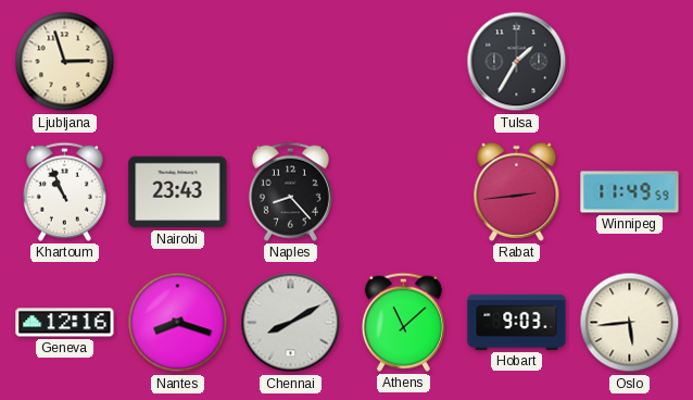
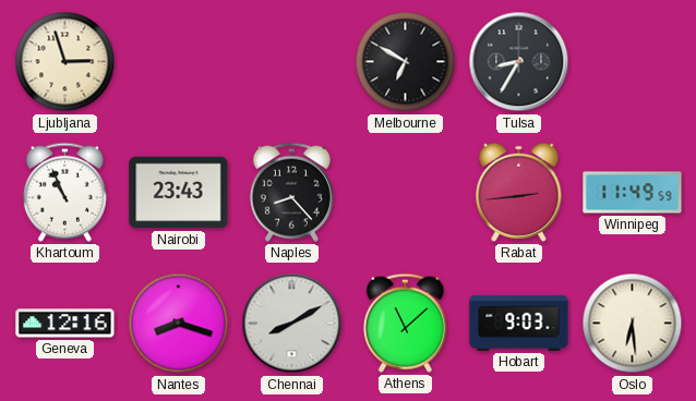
Melbourne: none -> 6:50
Tulsa: 1:35 -> 8:35
Oslo: 5:44 -> 6:29
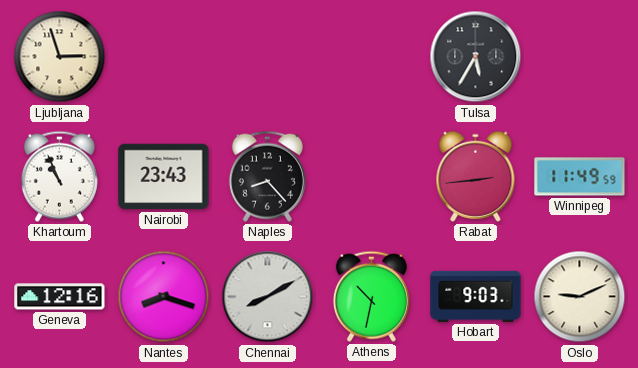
Melbourne: 6:50 -> none
Tulsa: 8:35 -> 5:35
Athens: 11:08 -> 10:32
Oslo: 6:29 -> 9:11
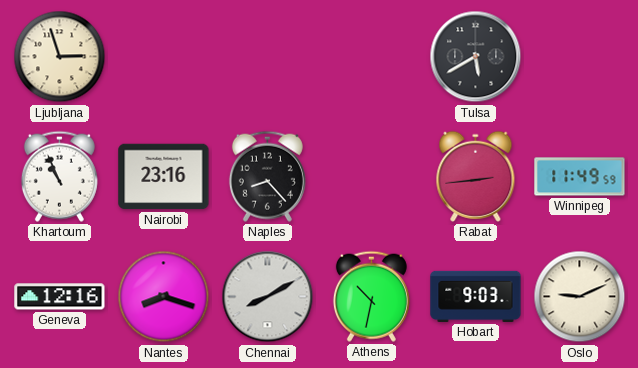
Tulsa: 5:35 -> 5:40
Nairobi: 23:43 -> 23:16
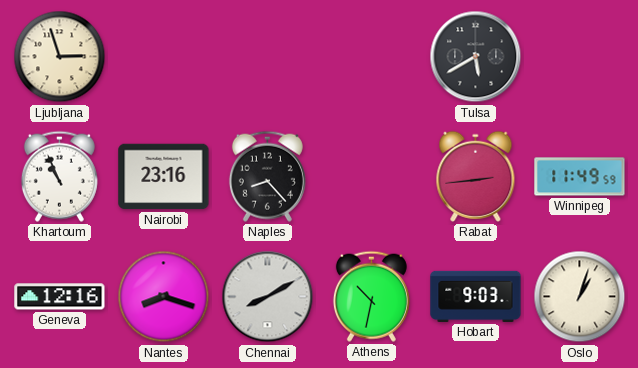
Oslo: 9:11 -> 1:03
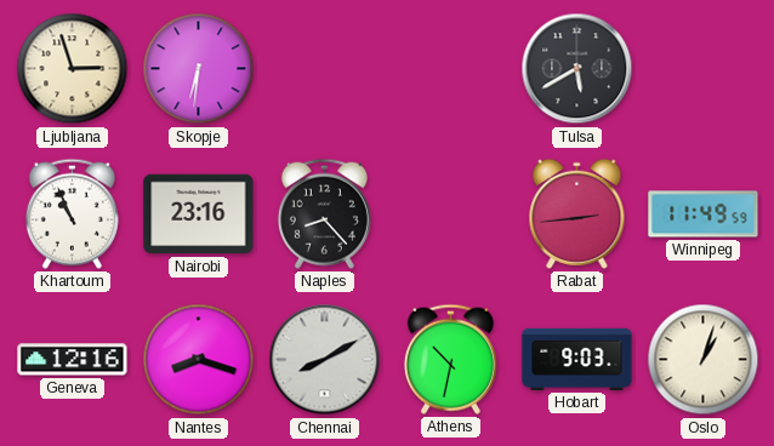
Skopje: none -> 6:31
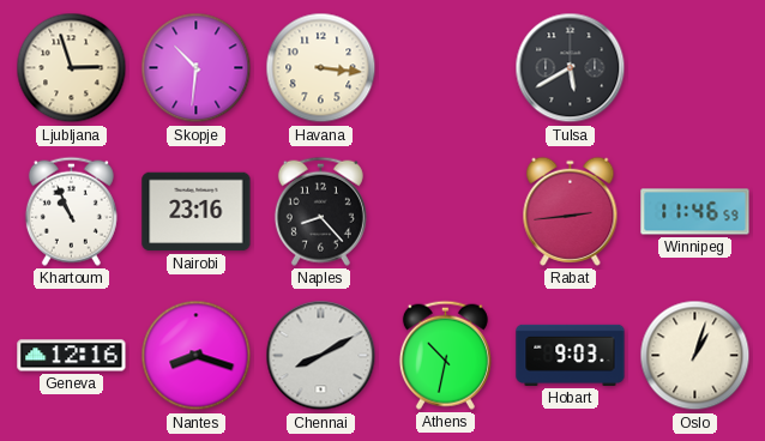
Skopje: 6:31 -> 10:31
Havana: none -> 3:16
Winnipeg: 11:49 -> 11:46
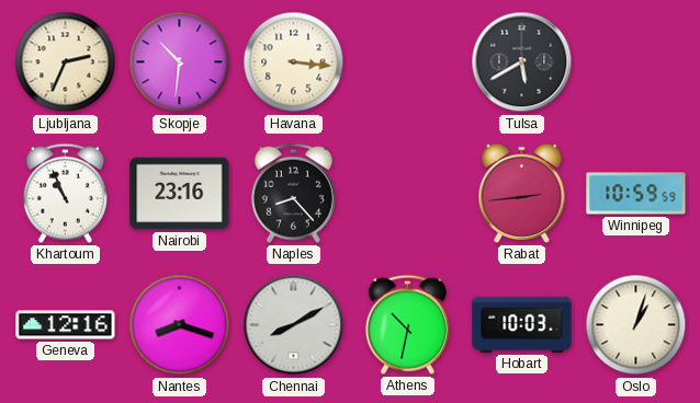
Ljubljana: 2:57 -> 2:34
Winnipeg: 11:46 -> 10:59
Hobart: 9:03 -> 10:03
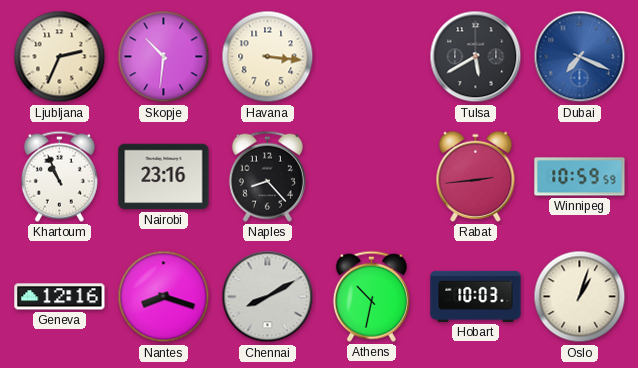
Dubai: none -> 7:19
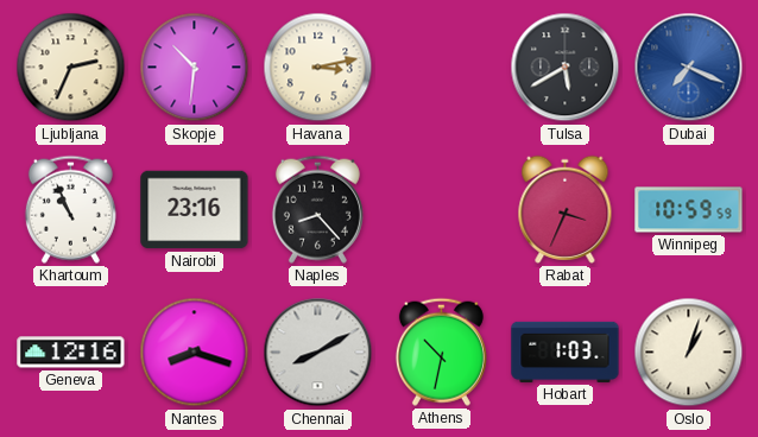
Havana: 3:16 -> 3:13
Rabat: 2:44 -> 3:34
Hobart: 10:03 -> 1:03
